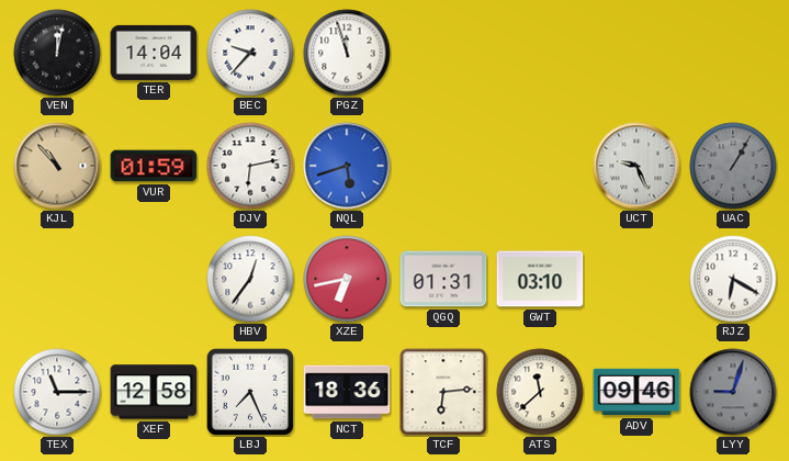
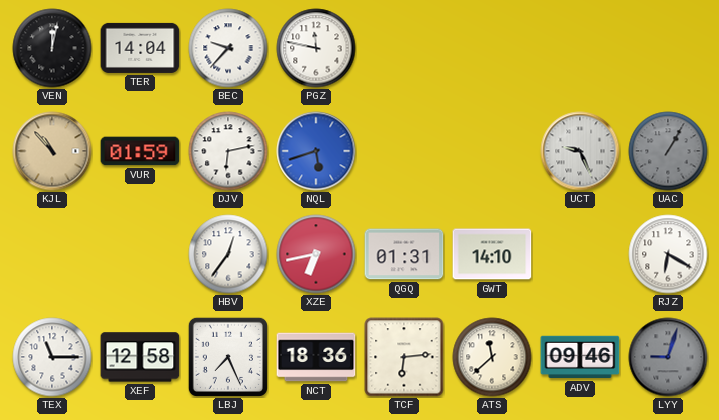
PGZ: 11:57 -> 11:47
GWT: 03:10 -> 14:10
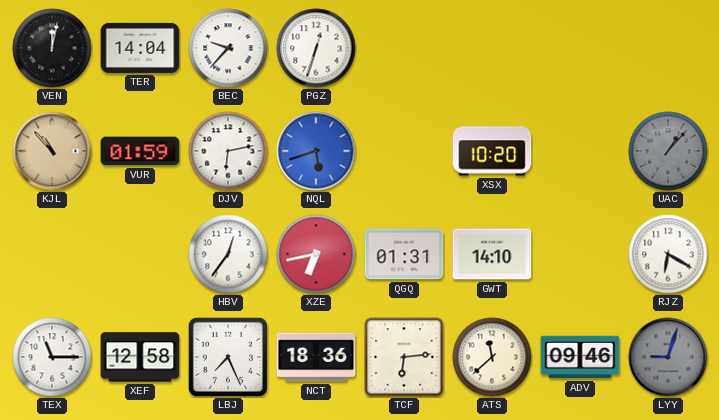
PGZ: 11:47 -> 12:33
XSX: none -> 10:20
UCT: 9:26 -> none
UAC: 1:05 -> 1:07
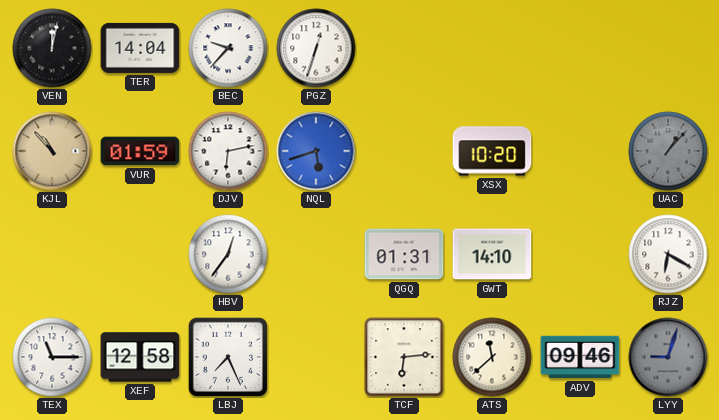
XZE: 6:43 -> none
NCT: 18:36 -> none
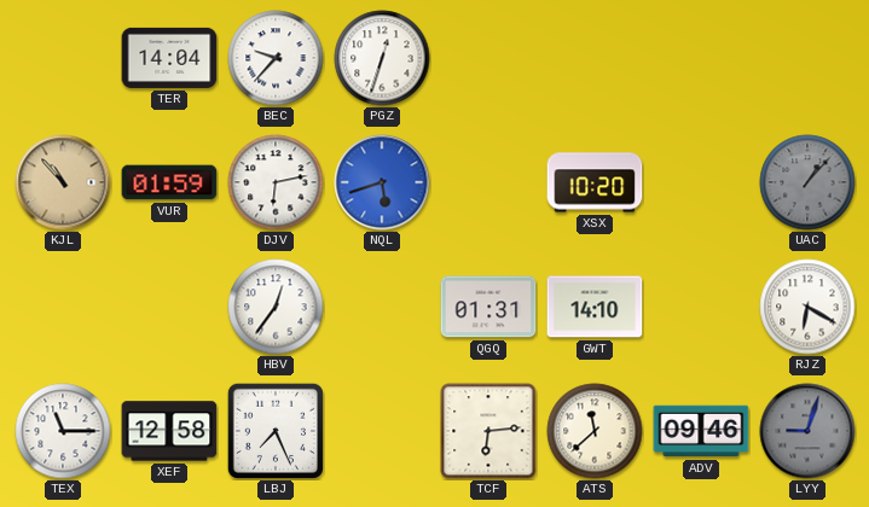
VEN: 12:02 -> none
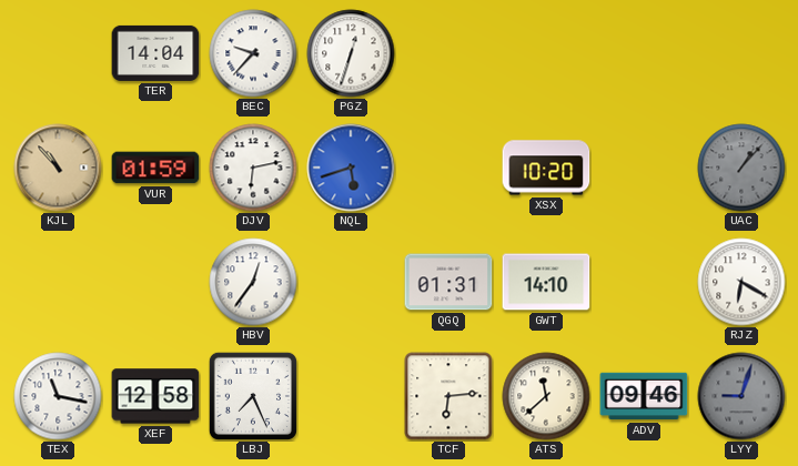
TEX: 11:15 -> 11:17
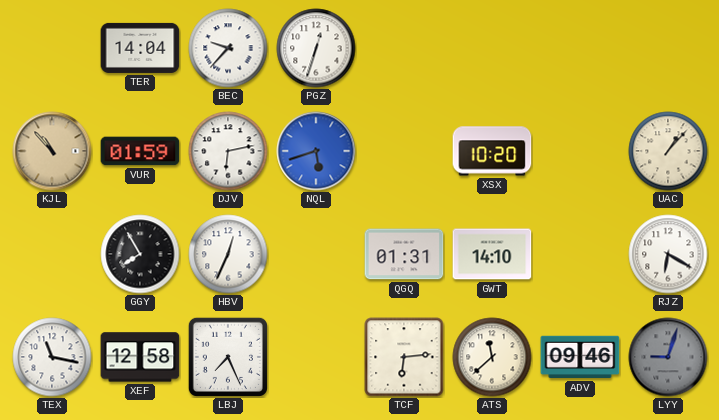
UAC dial: grey -> cream
GGY: none -> 7:55
HBV: 12:36 -> 12:34
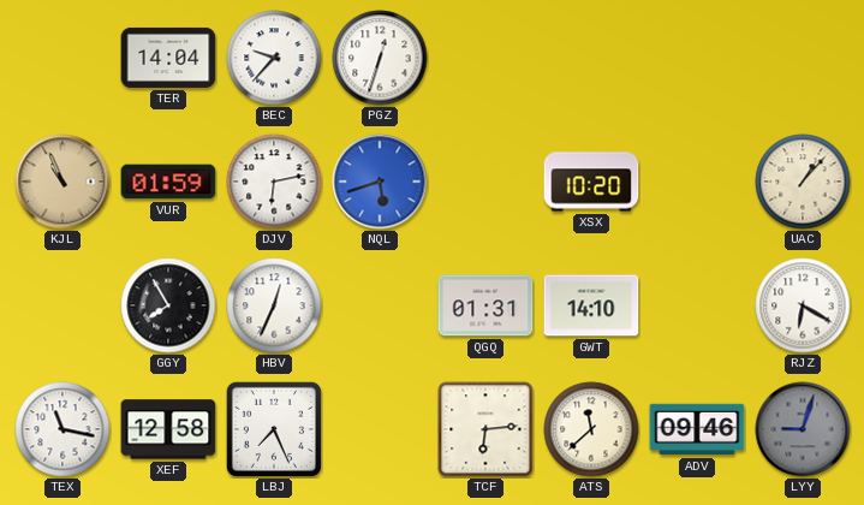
KJL: 10:53 -> 10:56
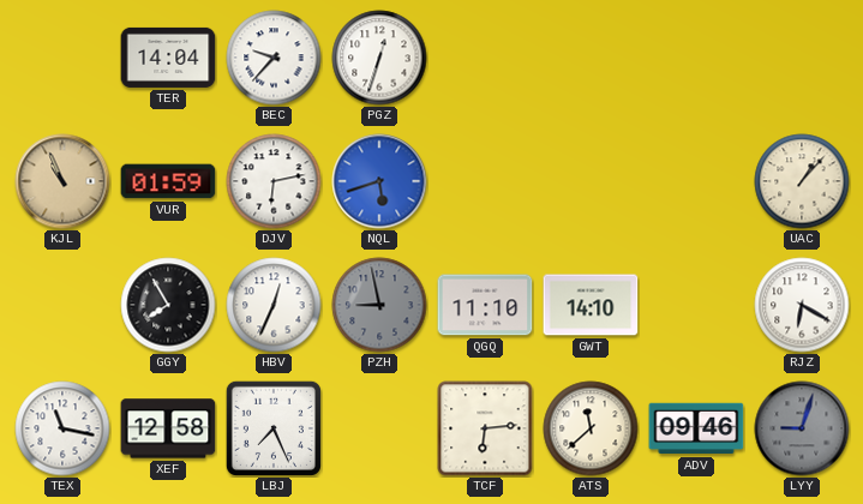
XSX: 10:20 -> none
PZH: none -> 8:58
QGQ: 01:31 -> 11:10
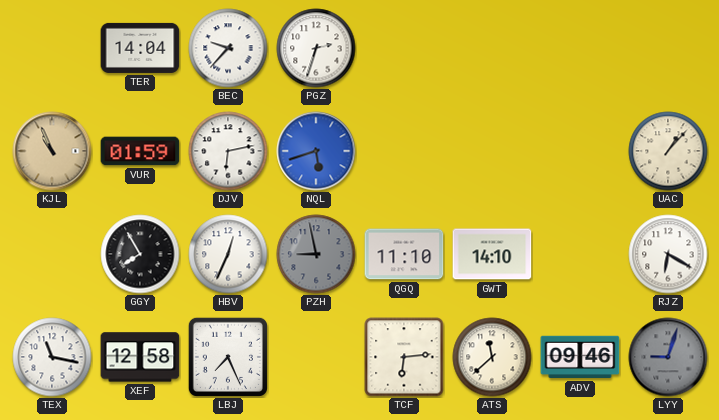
PGZ: 12:33 -> 2:33
